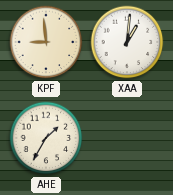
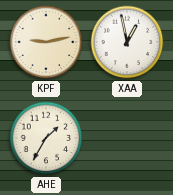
KPF: 8:59 -> 9:13
XAA: 1:01 -> 12:58
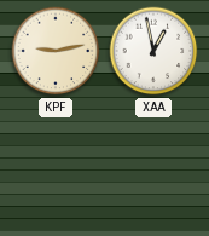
AHE: 1:35 -> none
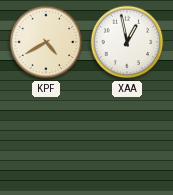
KPF: 9:13 -> 4:40
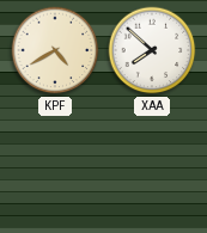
XAA: 12:58 -> 7:52
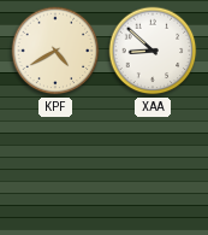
XAA: 7:52 -> 8:52
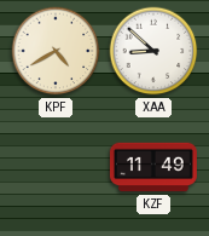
KZF: none -> 11:49
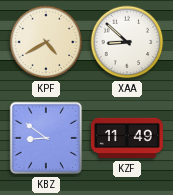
KBZ: none -> 8:51
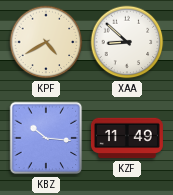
KBZ: 8:51 -> 10:16
